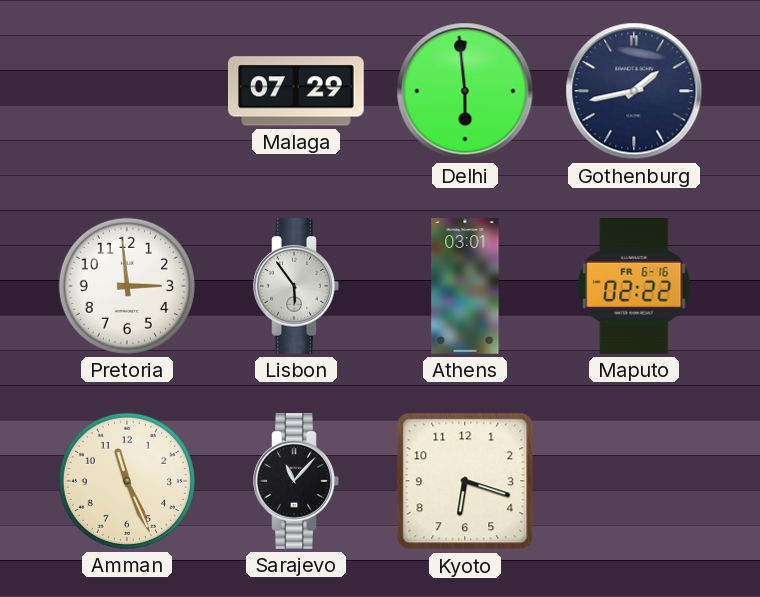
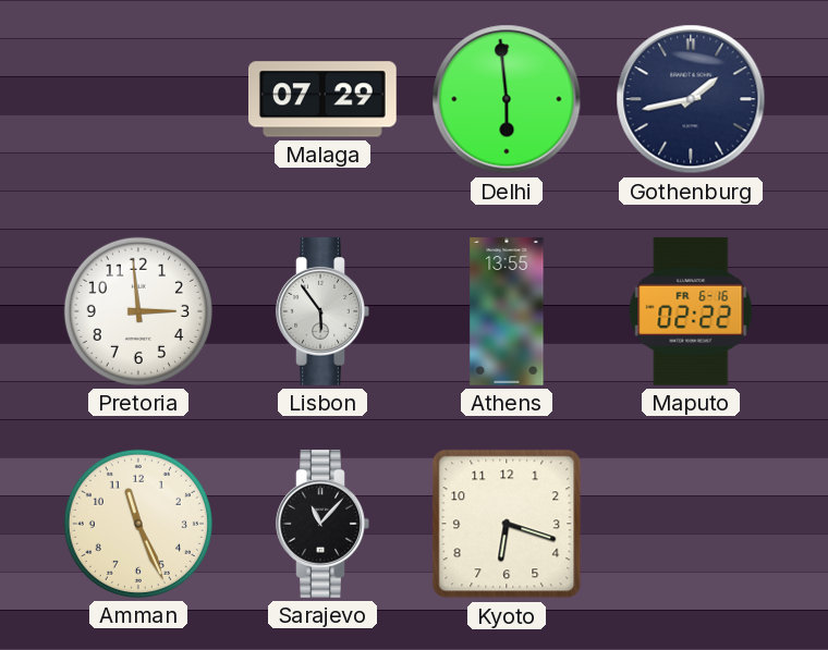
Athens: 03:01 -> 13:55
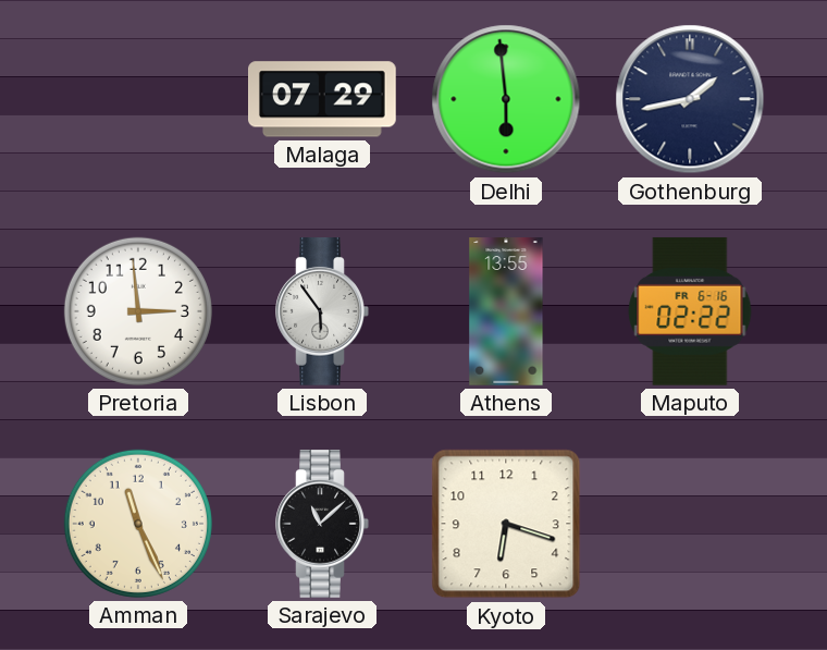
Sarajevo: 11:07 -> 11:08
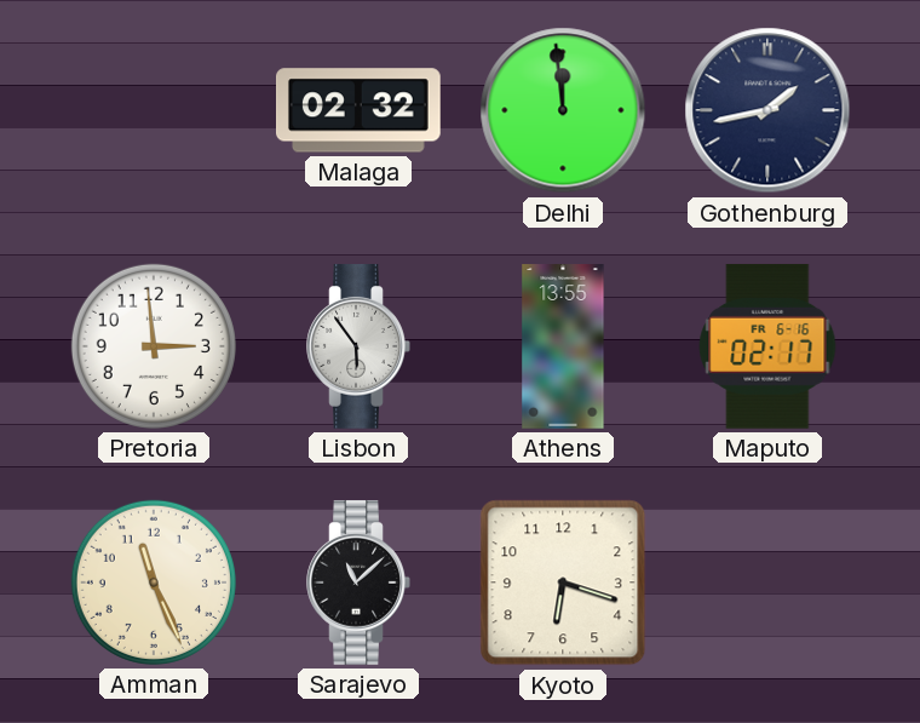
Malaga: 07:29 -> 02:32
Delhi: 5:59 -> 11:59
Maputo: 02:22 -> 02:17
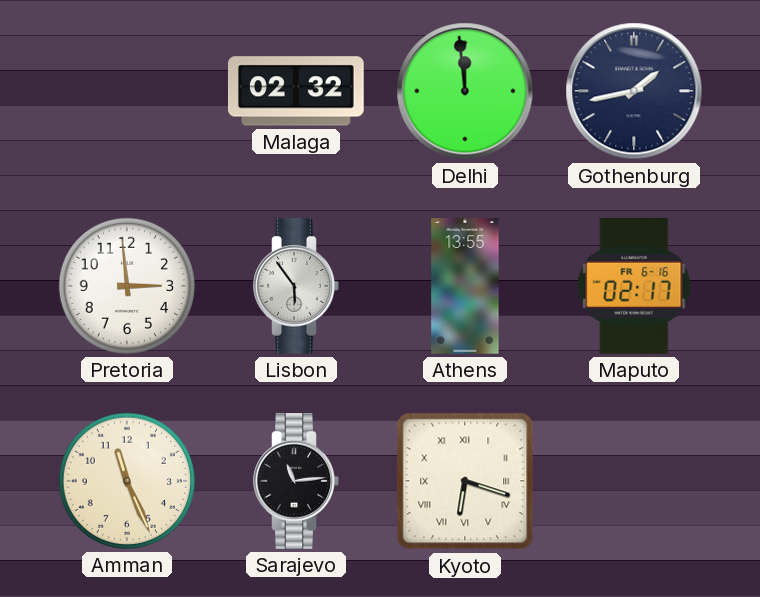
Sarajevo: 11:08 -> 11:14
Kyoto numerals: Arabic -> Roman
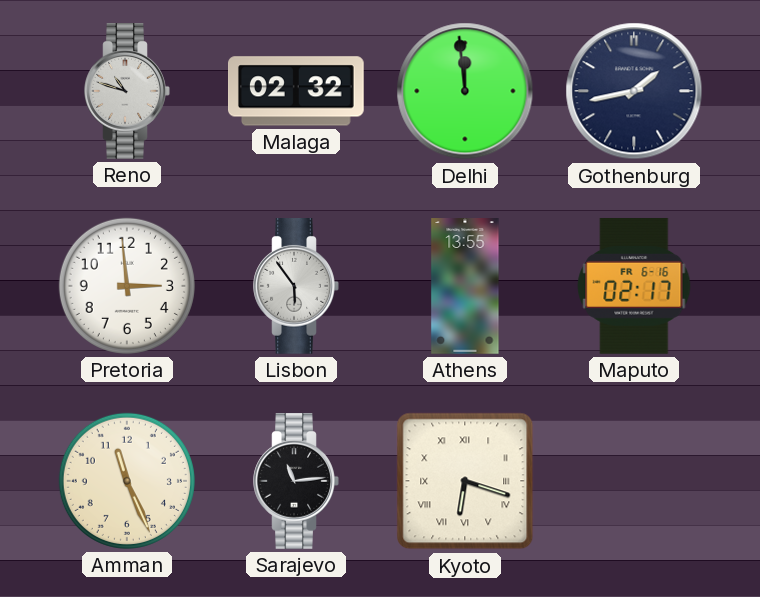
Reno: none -> 10:48
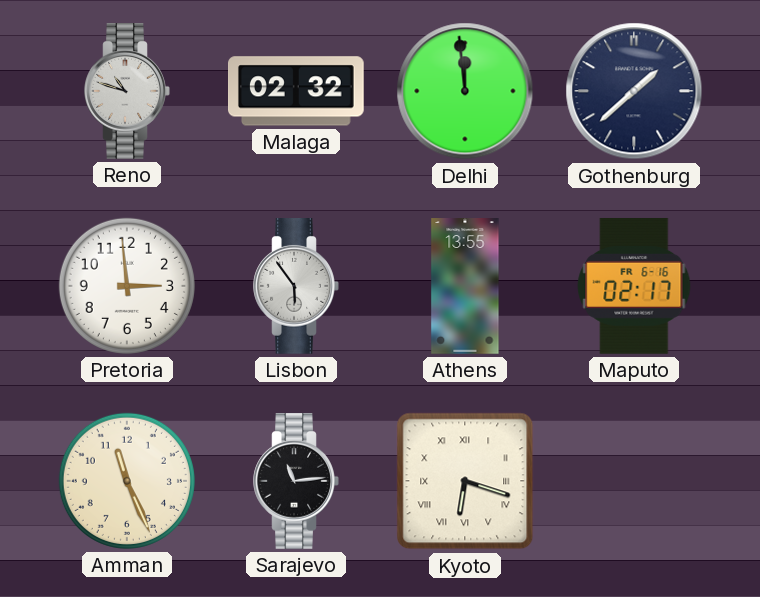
Gothenburg: 1:43 -> 1:38
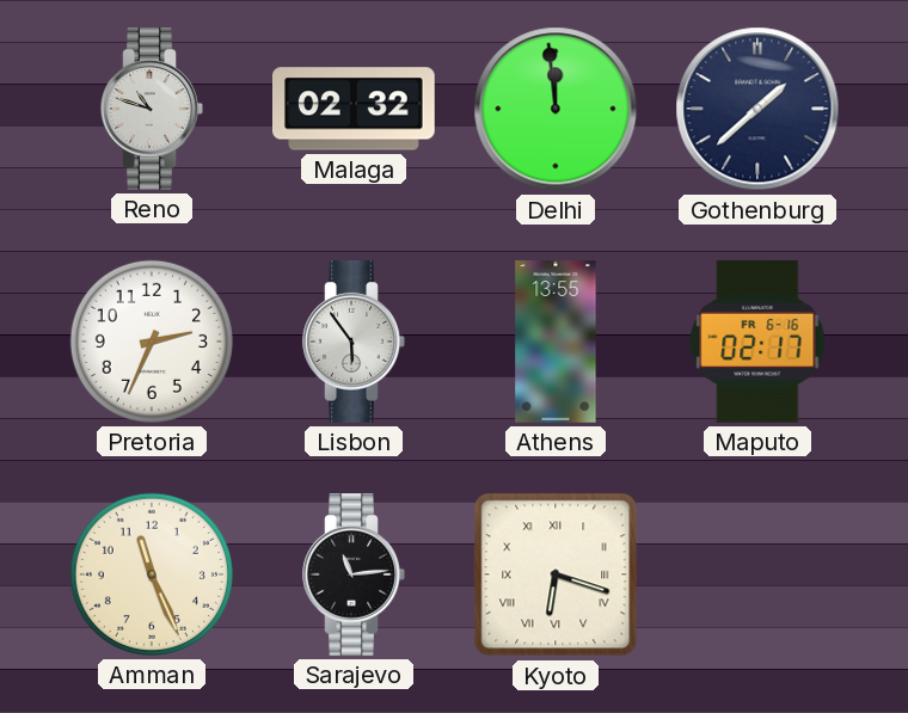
Pretoria: 2:59 -> 2:34
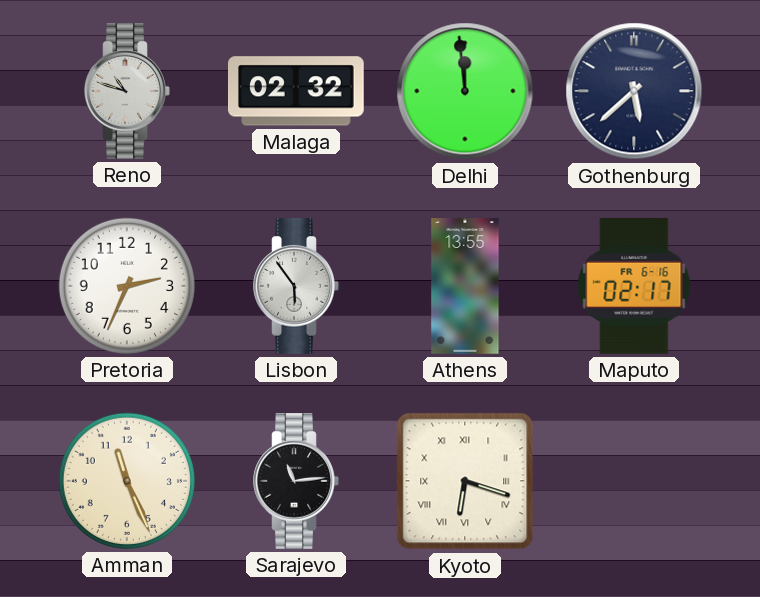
Gothenburg: 1:38 -> 5:38
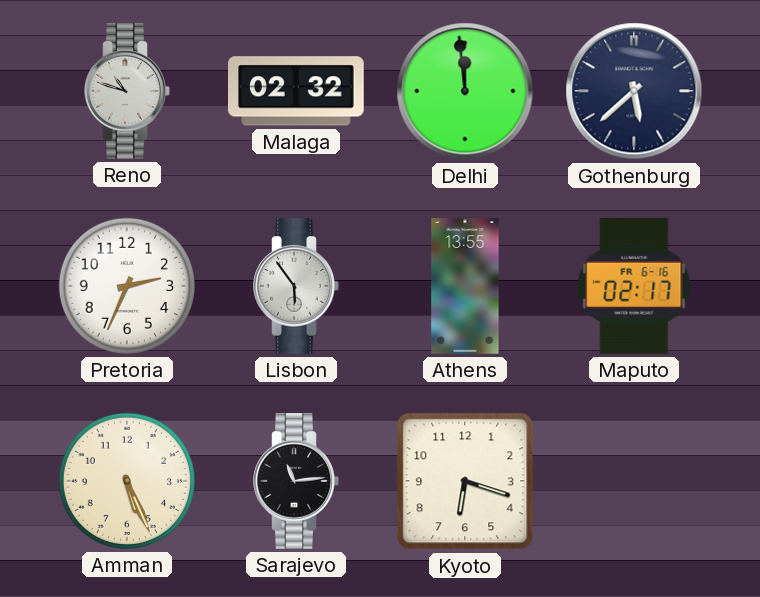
Amman: 11:26 -> 5:26
Kyoto numerals: Roman -> Arabic
